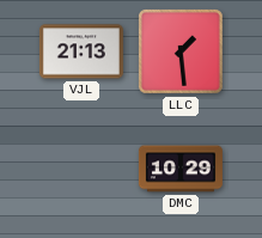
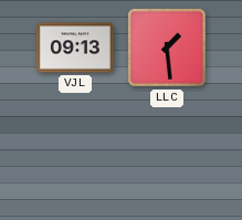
VJL: 21:13 -> 09:13
DMC: 10:29 -> none
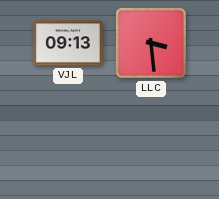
LLC: 1:29 -> 3:29
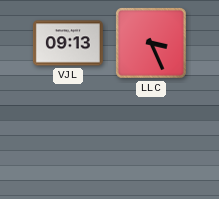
LLC: 3:29 -> 3:26
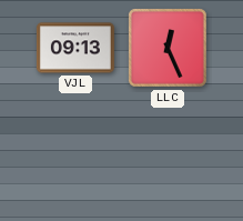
LLC: 3:26 -> 12:26
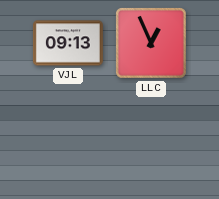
LLC: 12:26 -> 12:56
